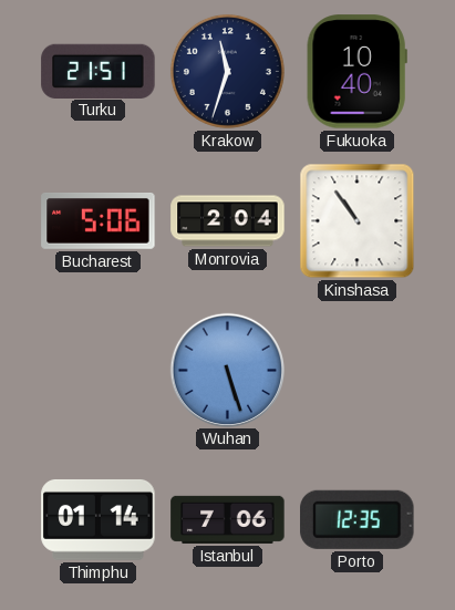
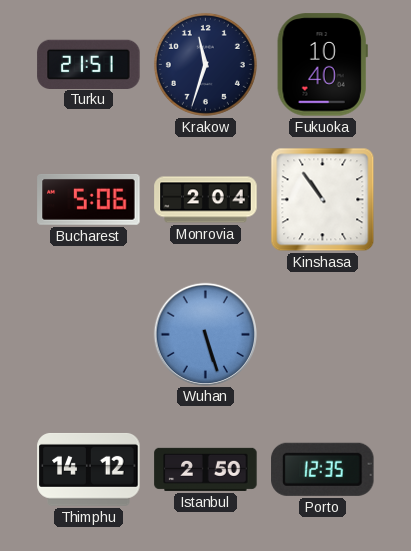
Thimphu: 01:14 -> 14:12
Istanbul: 7:06 -> 2:50
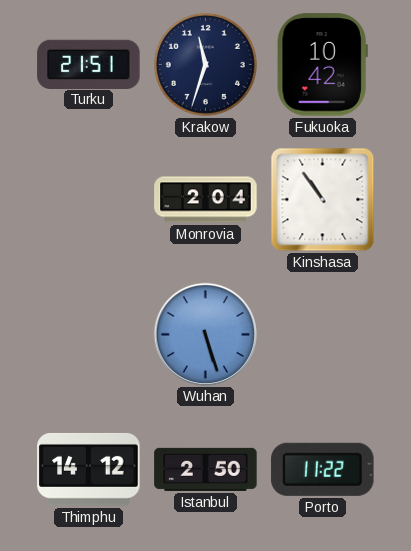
Fukuoka: 10:40 -> 10:42
Bucharest: 5:06 -> none
Porto: 12:35 -> 11:22
